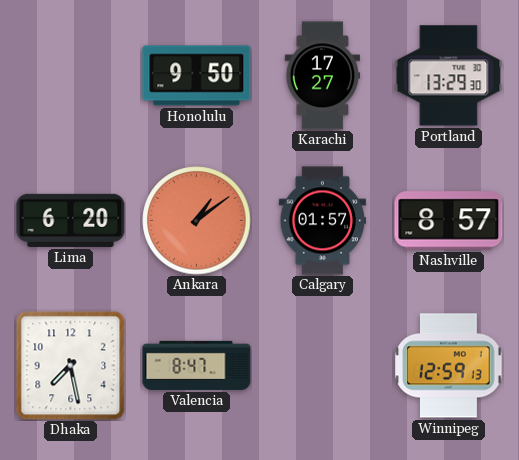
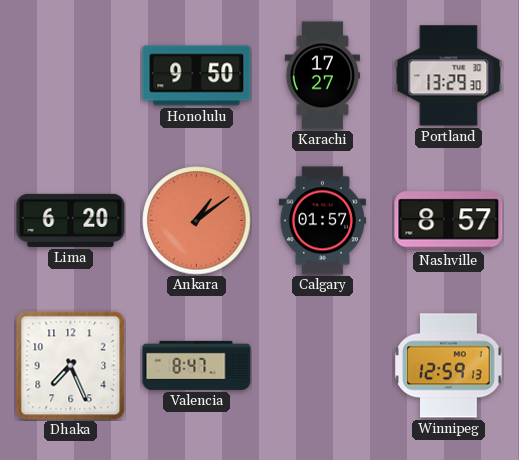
Dhaka: 7:28 -> 7:26
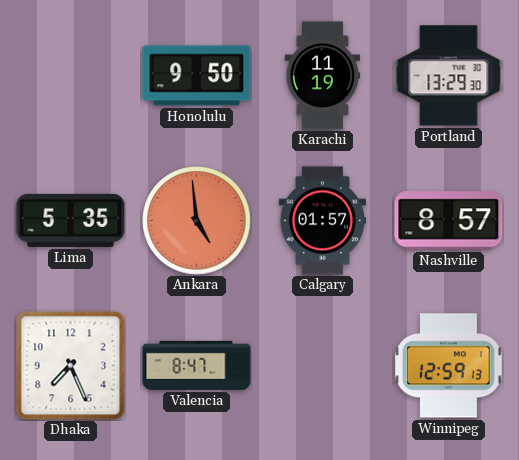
Karachi: 17:27 -> 11:19
Lima: 6:20 -> 5:35
Ankara: 1:09 -> 4:59
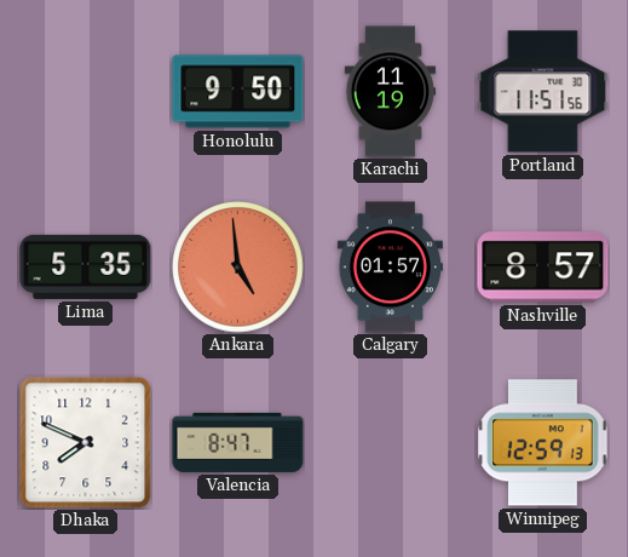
Portland: 13:29 -> 11:51
Dhaka: 7:26 -> 7:49
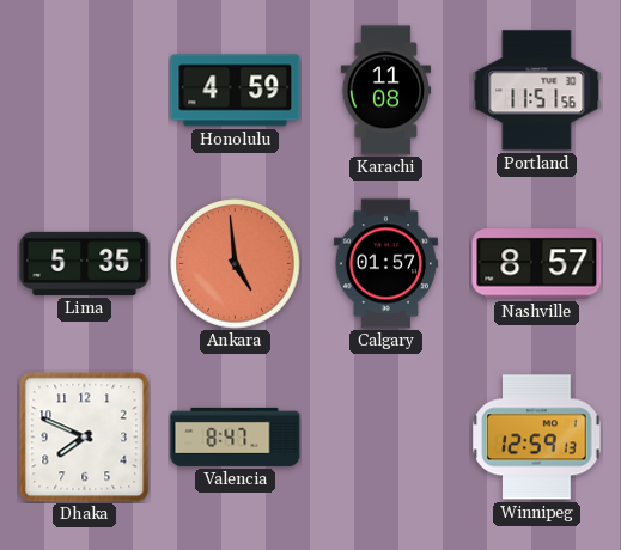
Honolulu: 9:50 -> 4:59
Karachi: 11:19 -> 11:08
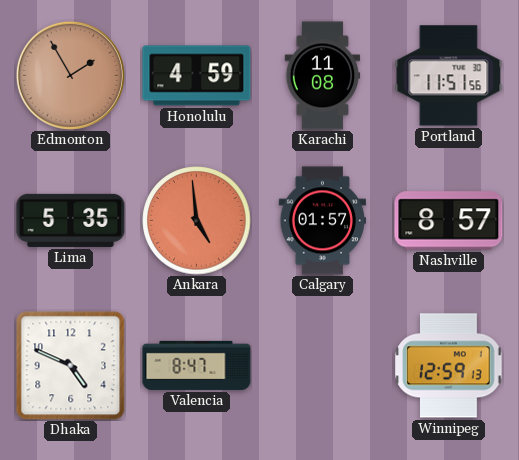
Edmonton: none -> 1:55
Dhaka: 7:49 -> 4:49
